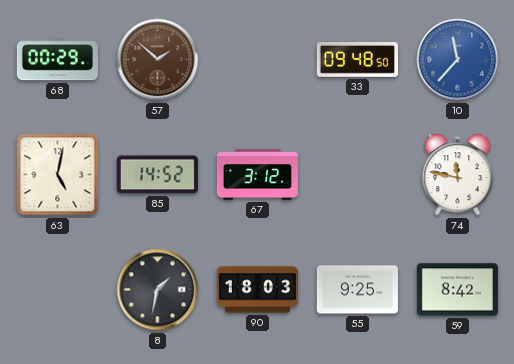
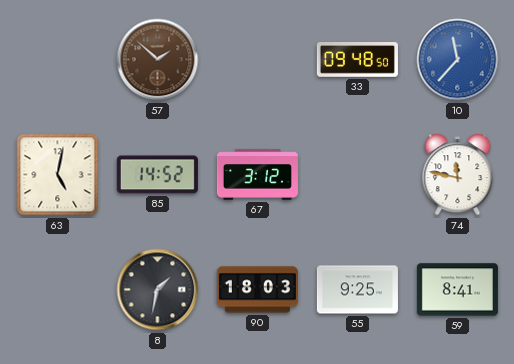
68: 00:29 -> none
59: 8:42 -> 8:41
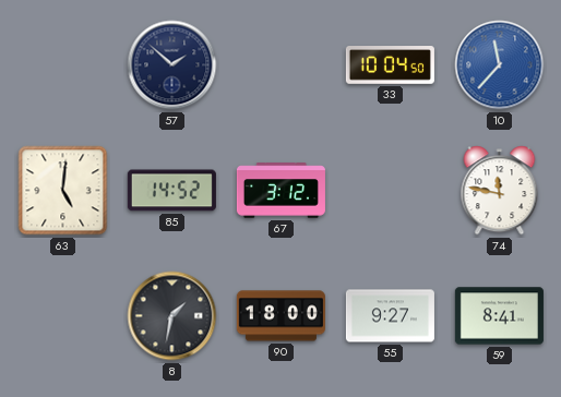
57 dial: brown -> navy
33: 09:48 -> 10:04
63: 5:02 -> 5:01
90: 18:03 -> 18:00
55: 9:25 -> 9:27
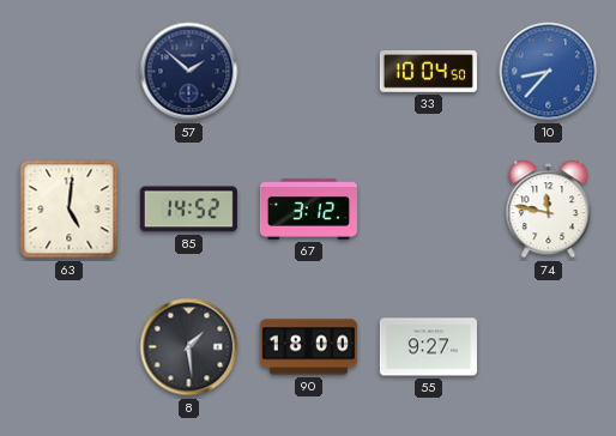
10: 11:37 -> 8:37
8: 1:32 -> 1:29
59: 8:41 -> none
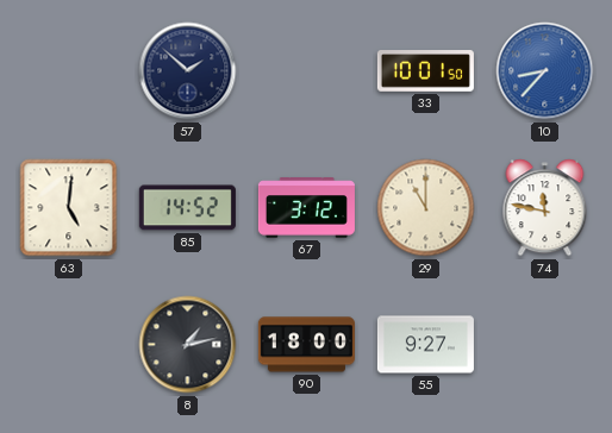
33: 10:04 -> 10:01
29: none -> 11:00
8: 1:29 -> 1:13
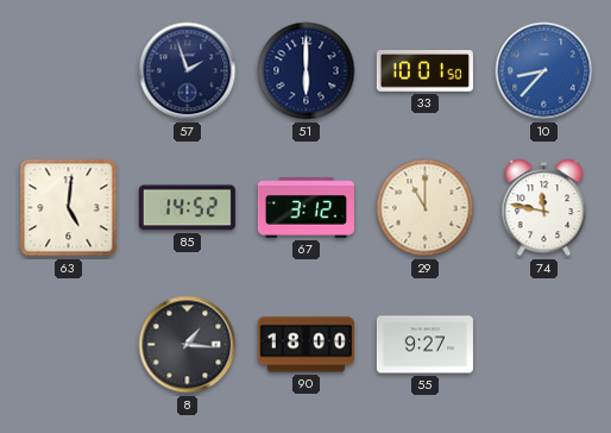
57: 1:52 -> 1:57
51: none -> 6:00
8: 1:13 -> 1:16
